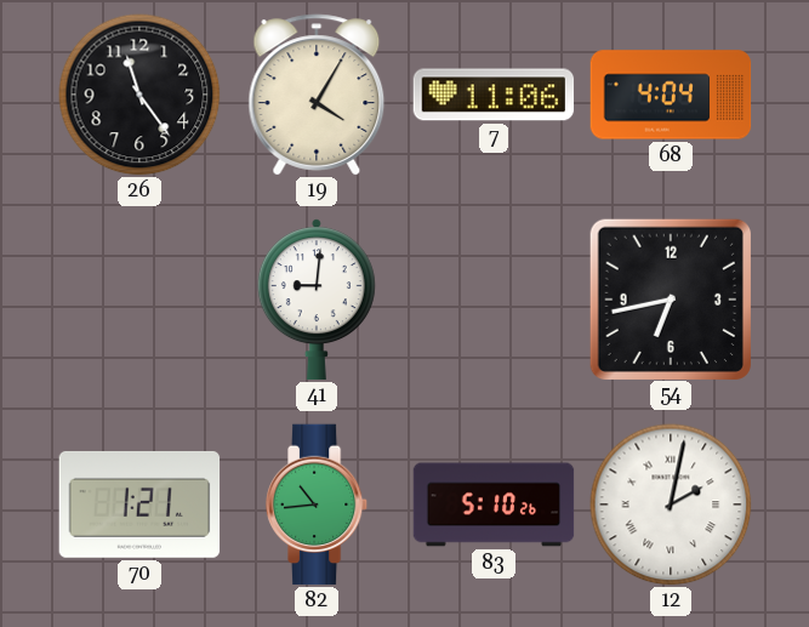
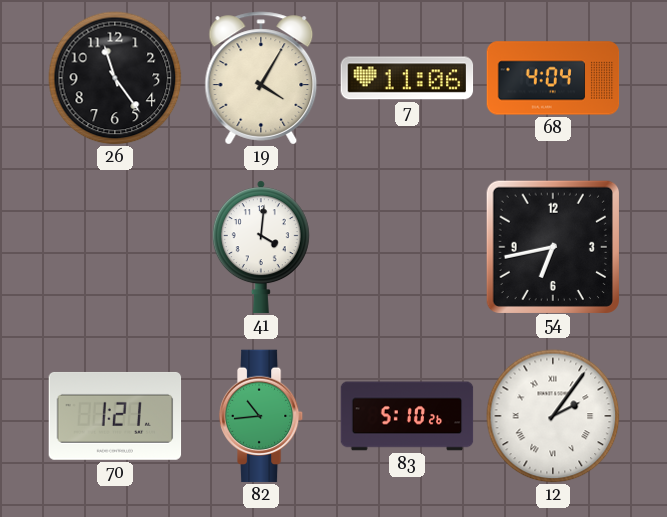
41: 9:01 -> 4:01
12: 2:02 -> 2:06
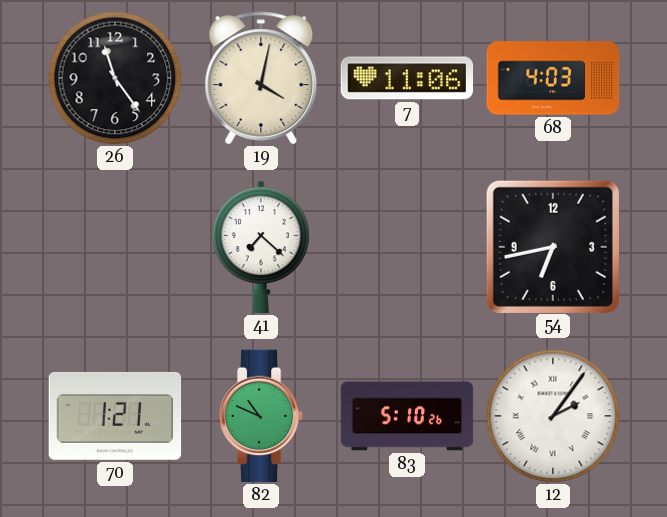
19: 4:05 -> 4:02
68: 4:04 -> 4:03
41: 4:01 -> 7:22
82: 10:44 -> 10:49
